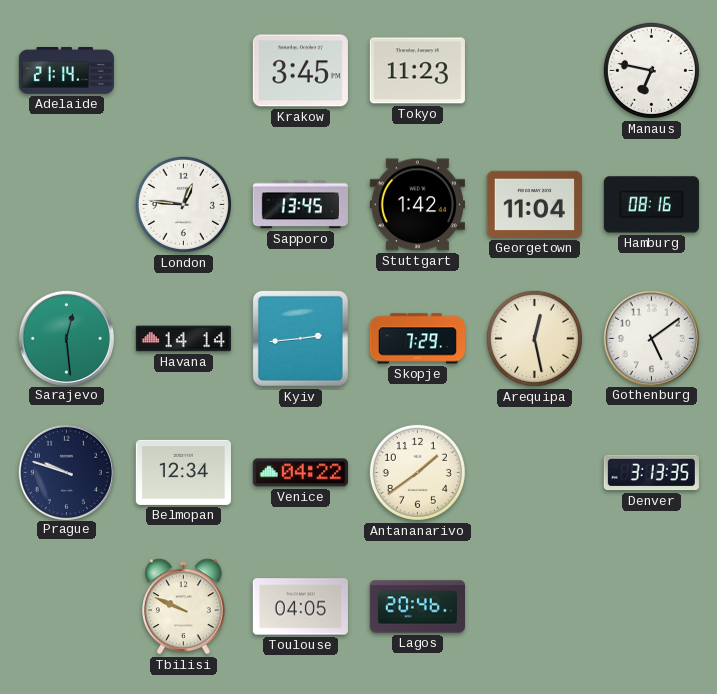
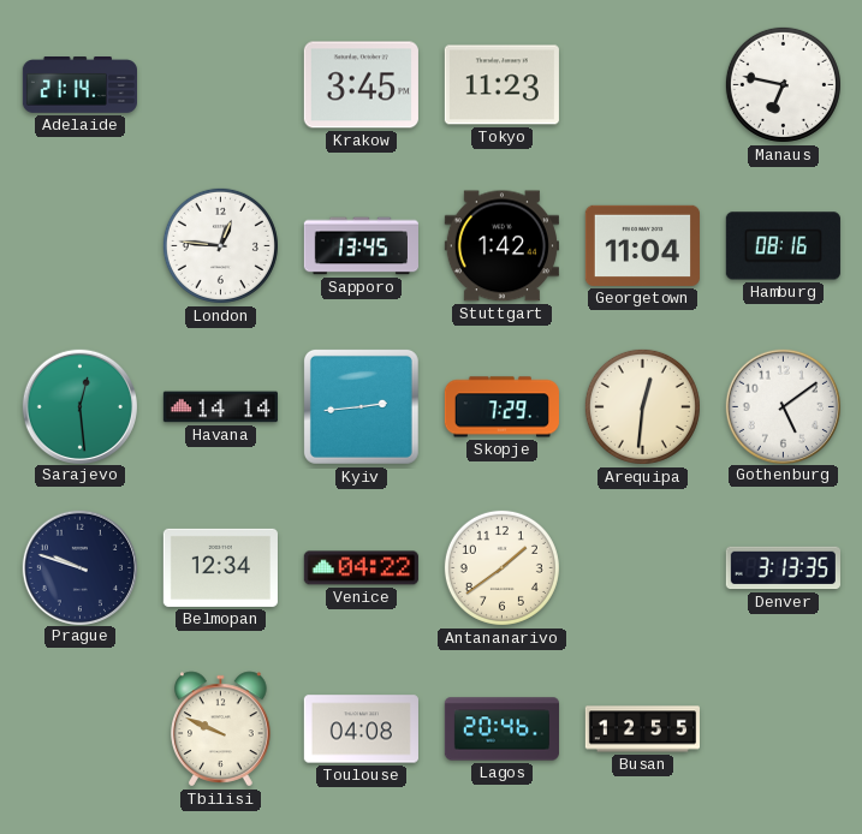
Arequipa: 12:28 -> 12:31
Toulouse: 04:05 -> 04:08
Busan: none -> 12:55
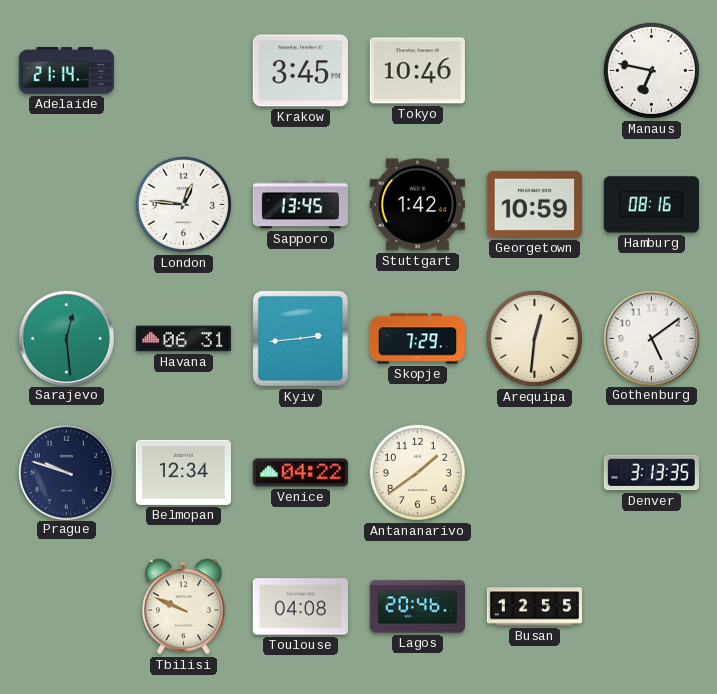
Tokyo: 11:23 -> 10:46
Georgetown: 11:04 -> 10:59
Havana: 14:14 -> 06:31
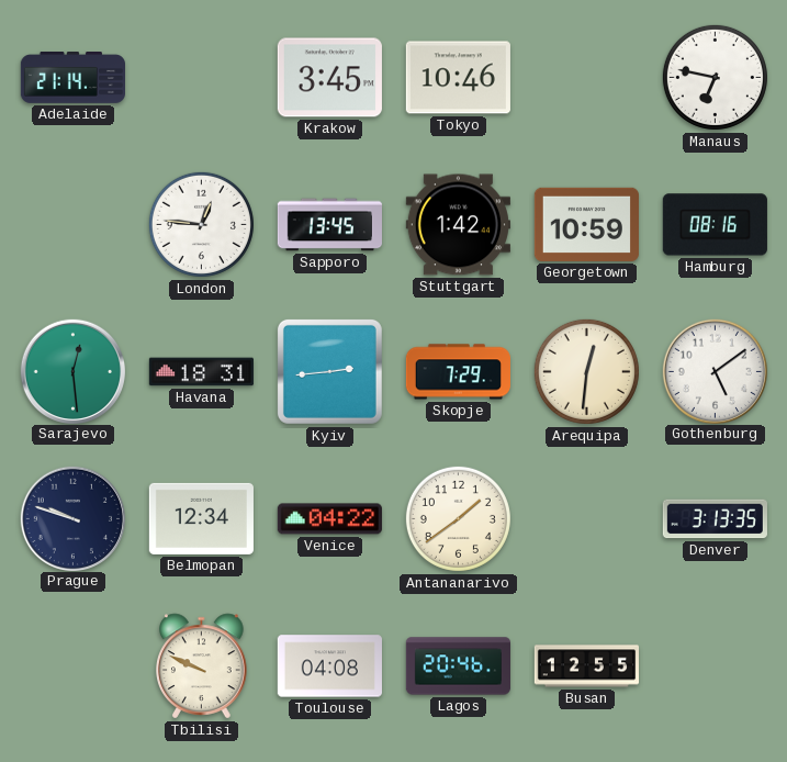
Havana: 06:31 -> 18:31
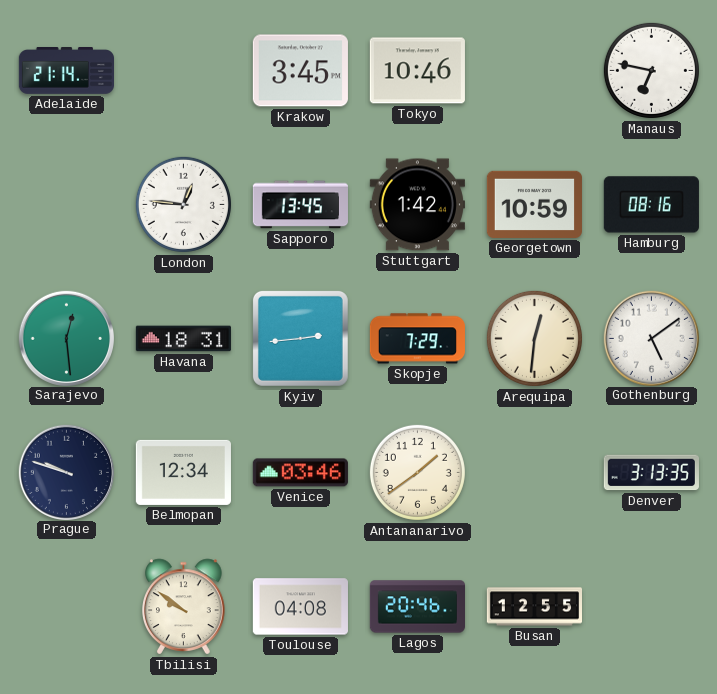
Venice: 04:22 -> 03:46
Tbilisi: 9:49 -> 9:51
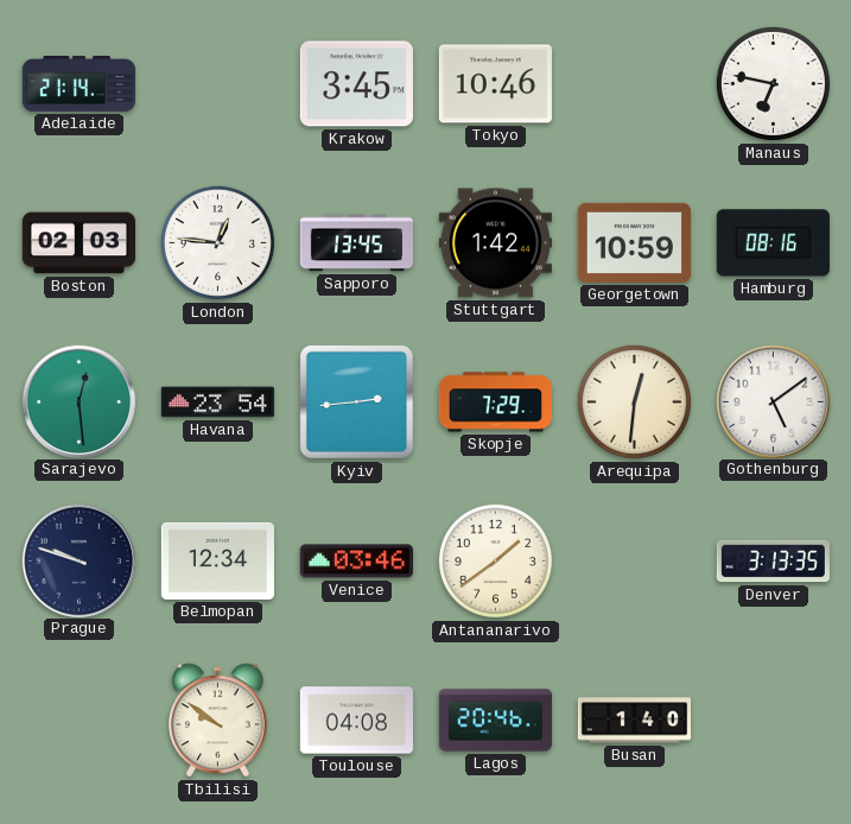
Boston: none -> 02:03
Havana: 18:31 -> 23:54
Busan: 12:55 -> 1:40
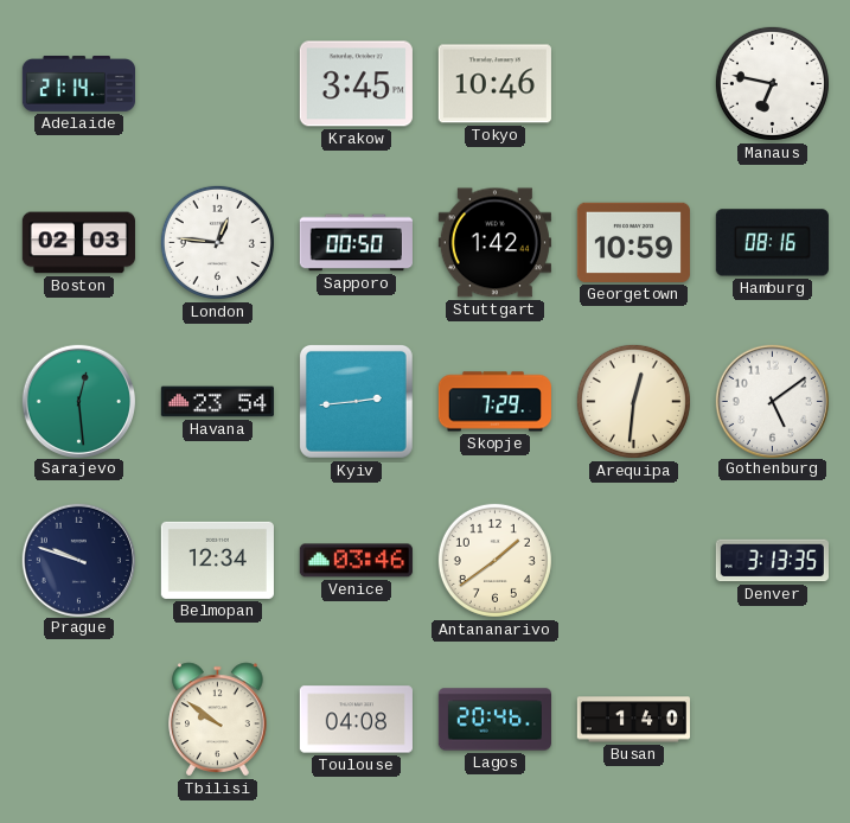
Sapporo: 13:45 -> 00:50
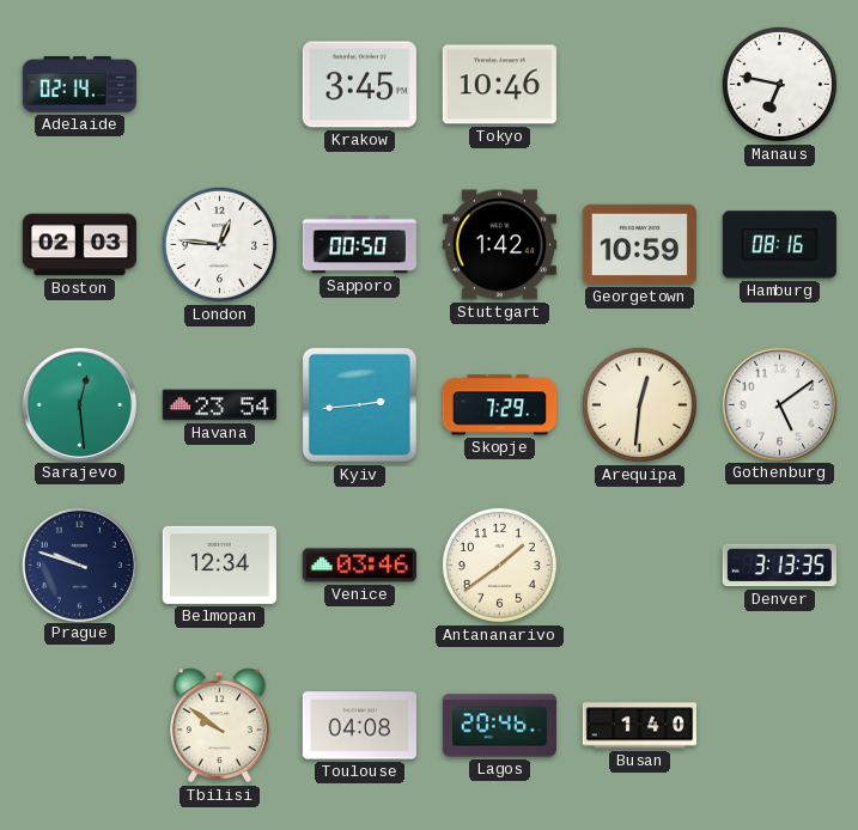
Adelaide: 21:14 -> 02:14
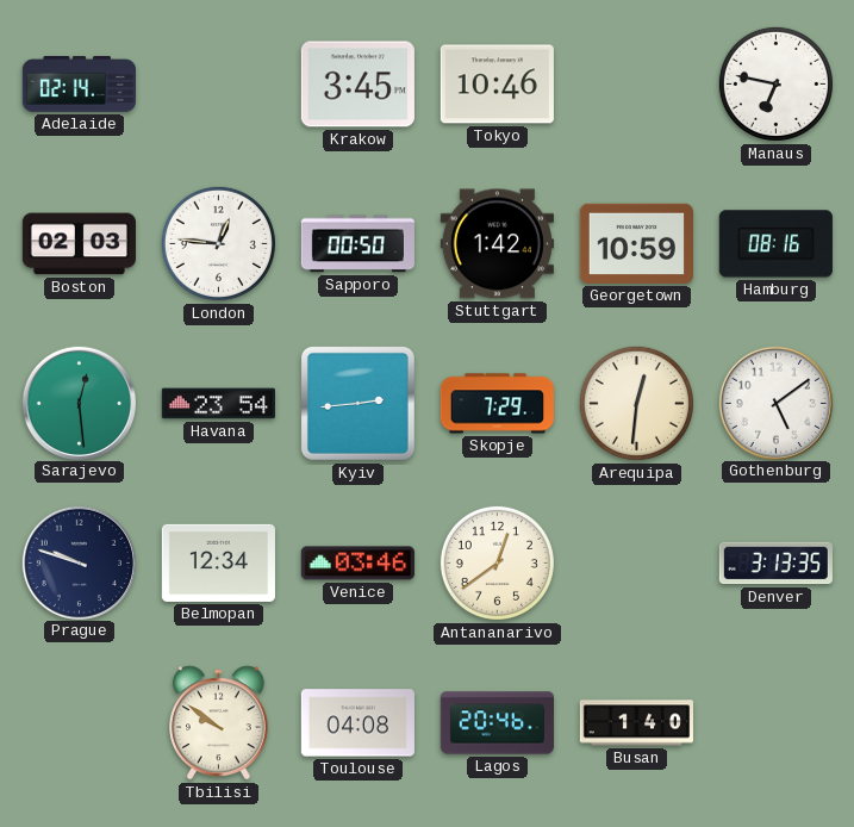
Antananarivo: 1:39 -> 12:39
